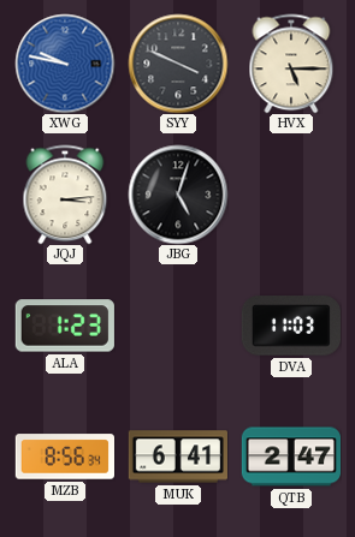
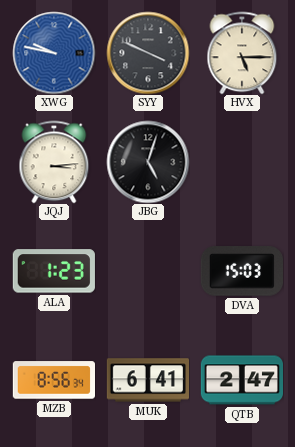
DVA: 11:03 -> 15:03
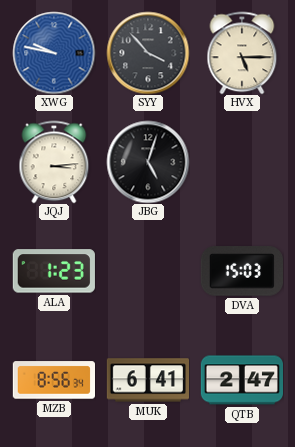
SYY: 3:49 -> 3:53
